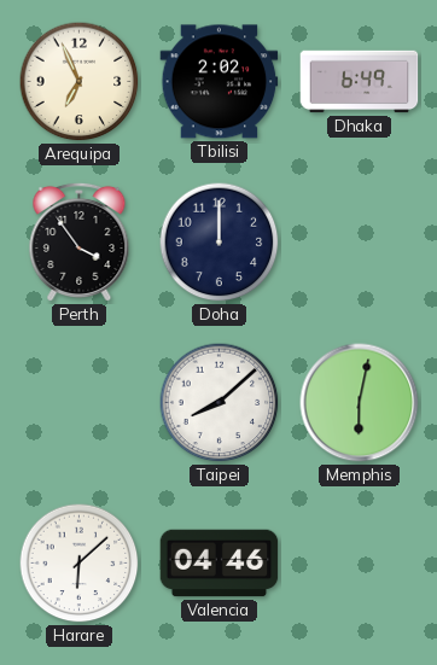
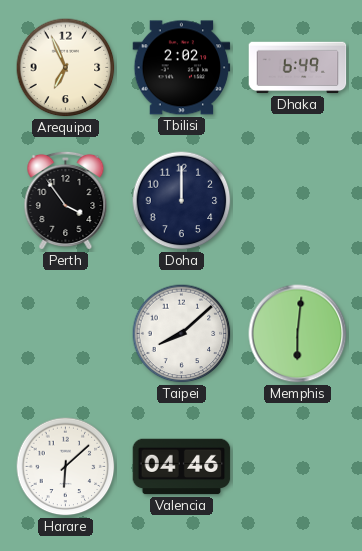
Memphis: 6:02 -> 6:01
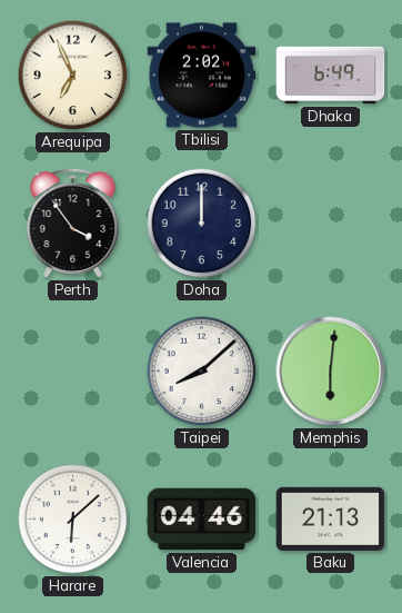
Baku: none -> 21:13
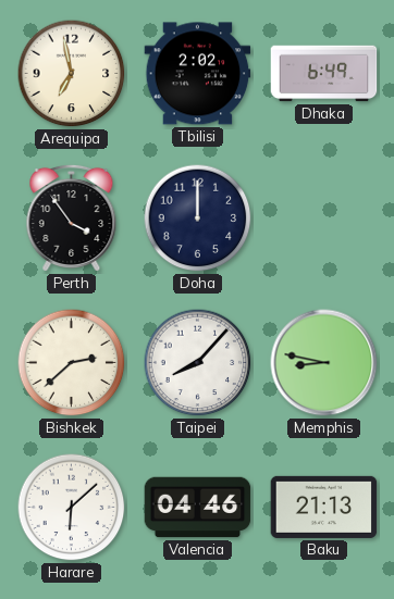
Arequipa: 6:56 -> 6:58
Bishkek: none -> 2:38
Taipei: 8:08 -> 8:07
Memphis: 6:01 -> 8:47
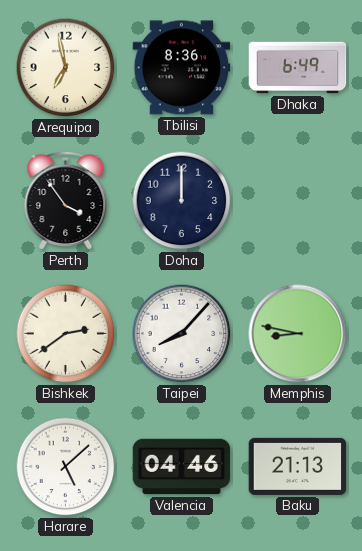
Tbilisi: 2:02 -> 8:36
Bishkek: 2:38 -> 2:39
Harare: 6:08 -> 5:08
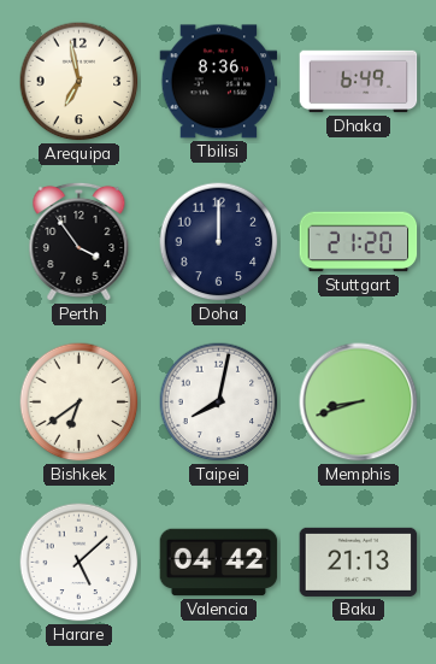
Stuttgart: none -> 21:20
Bishkek: 2:39 -> 6:39
Taipei: 8:07 -> 8:02
Memphis: 8:47 -> 8:42
Valencia: 04:46 -> 04:42
